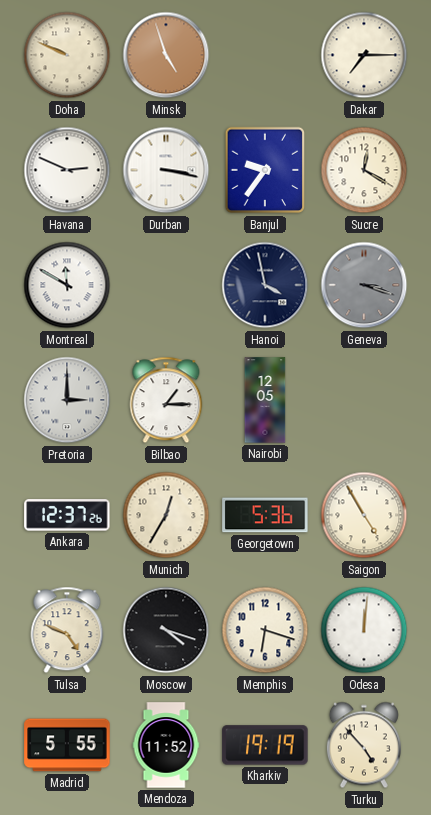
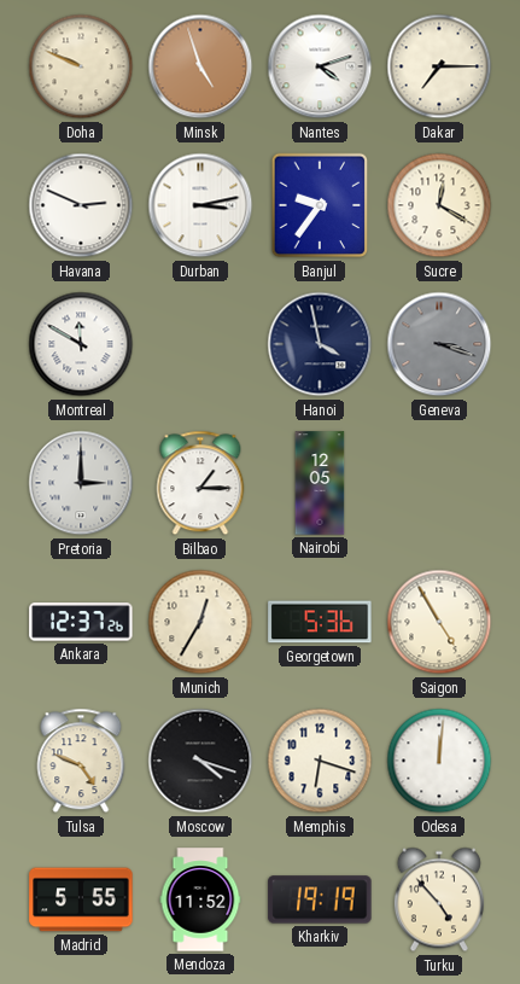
Nantes: none -> 4:12
Durban: 3:17 -> 3:13
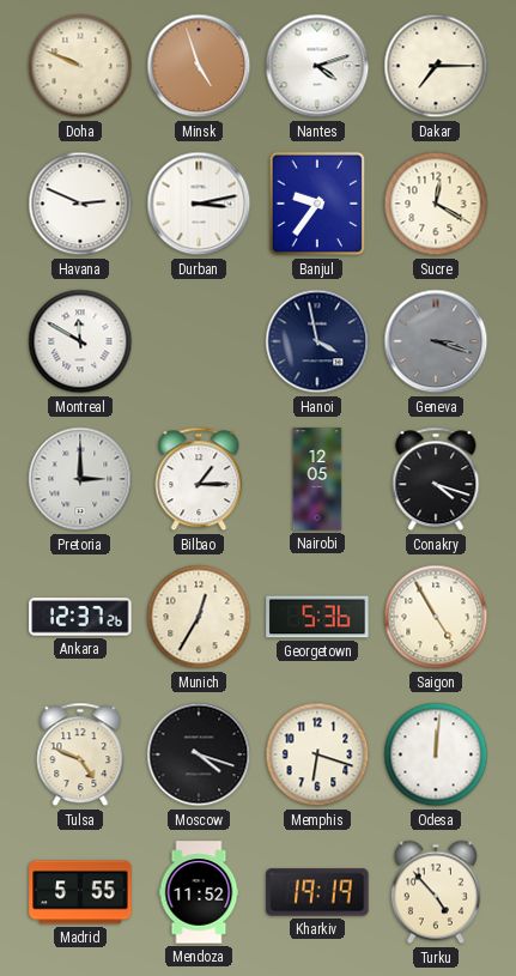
Conakry: none -> 4:18
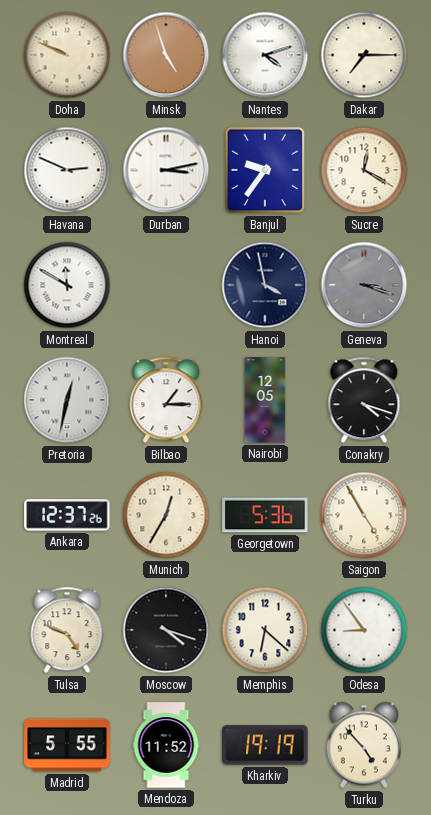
Pretoria: 3:00 -> 12:32
Memphis: 6:18 -> 6:22
Odesa: 12:01 -> 8:54
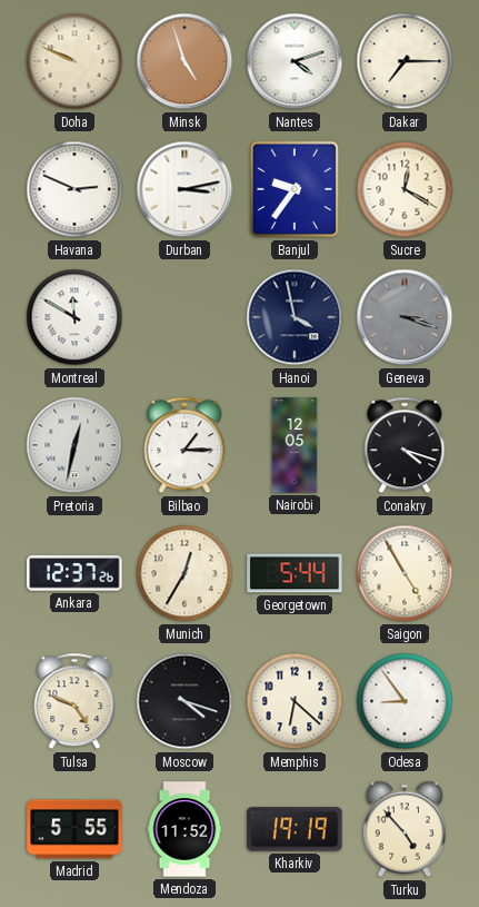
Georgetown: 5:36 -> 5:44
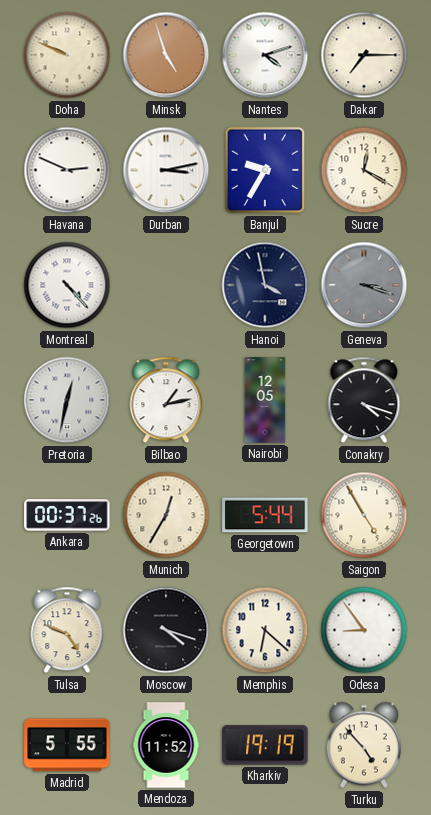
Banjul: 9:36 -> 9:35
Montreal: 11:50 -> 4:23
Bilbao: 1:15 -> 1:13
Ankara: 12:37 -> 00:37
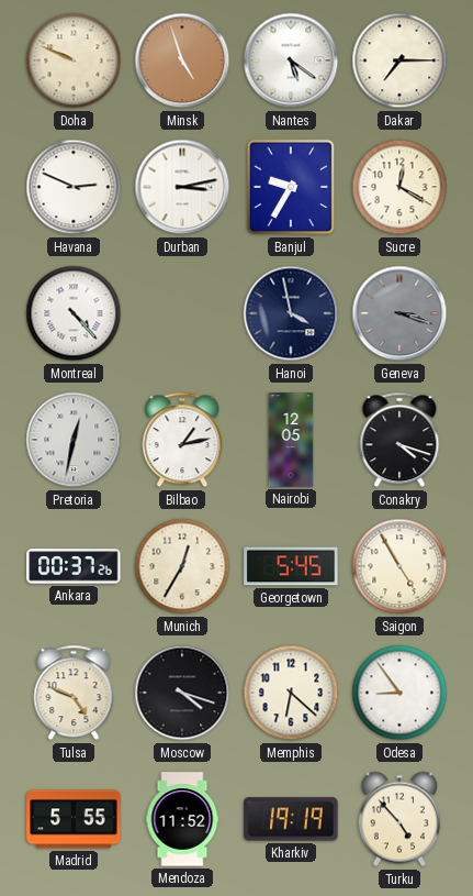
Nantes: 4:12 -> 5:21
Georgetown: 5:44 -> 5:45
